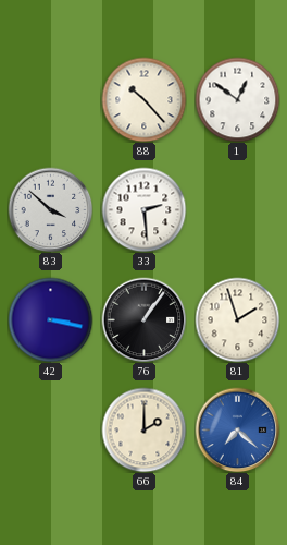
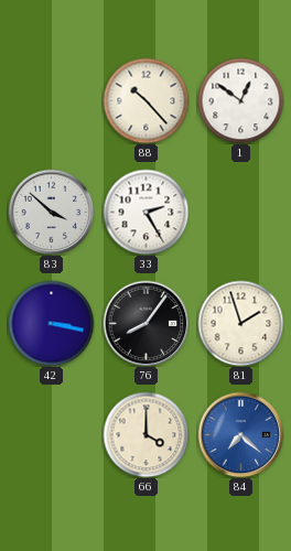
33: 2:29 -> 2:25
76: 1:06 -> 8:06
66: 2:00 -> 4:00
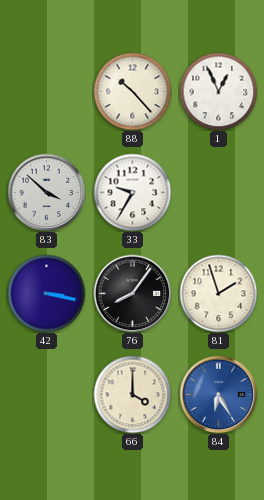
1: 12:51 -> 12:56
33: 2:25 -> 9:35
84: 7:22 -> 6:25
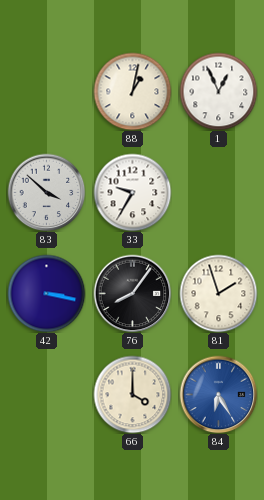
88: 10:23 -> 1:02
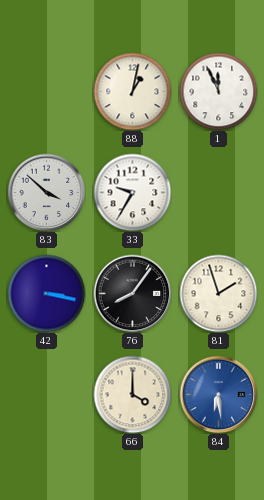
1: 12:56 -> 11:56
84: 6:25 -> 6:29
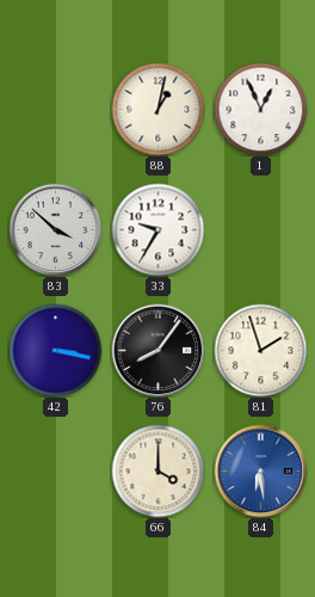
1: 11:56 -> 12:56
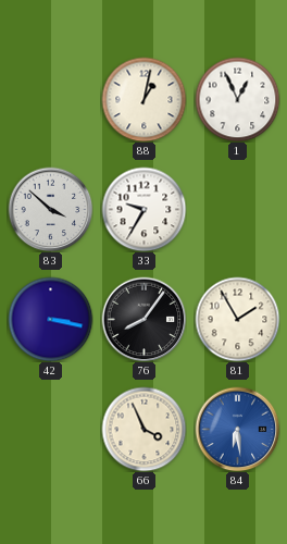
81: 1:57 -> 1:55
66: 4:00 -> 3:56
